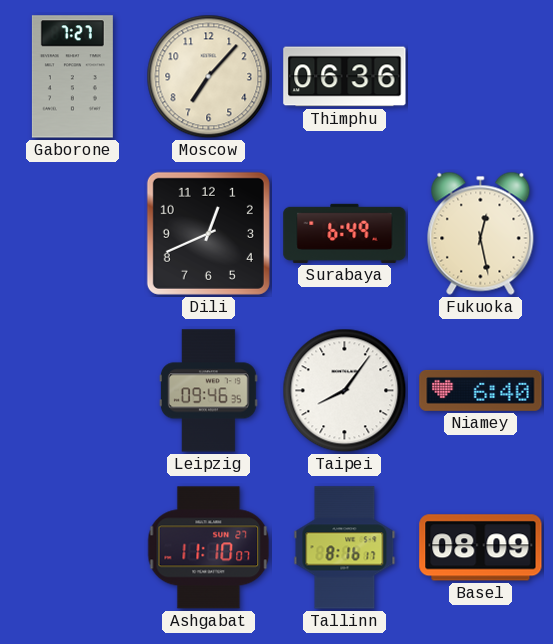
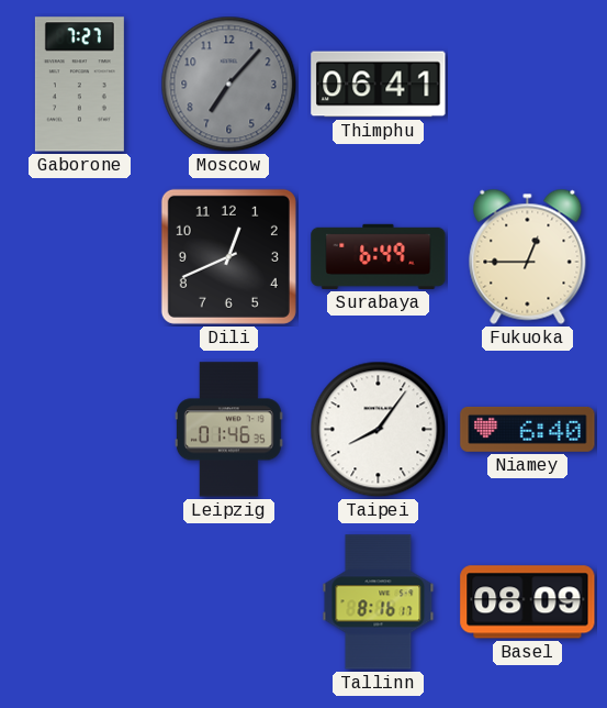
Moscow dial: cream -> grey
Thimphu: 06:36 -> 06:41
Fukuoka: 12:28 -> 12:45
Leipzig: 09:46 -> 01:46
Ashgabat: 11:10 -> none
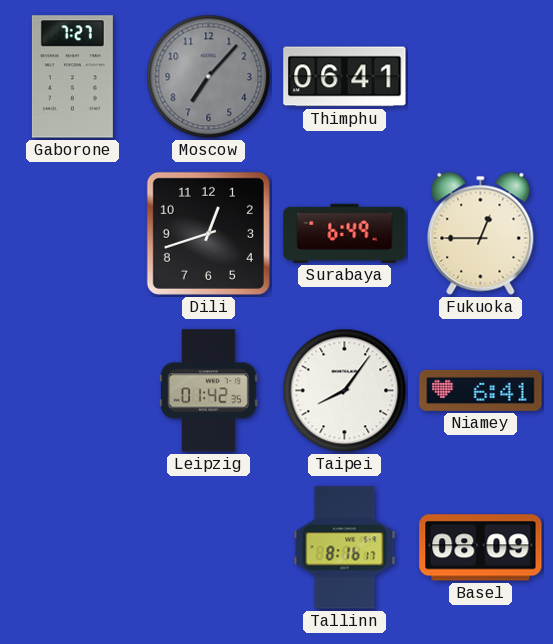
Dili: 12:41 -> 12:42
Leipzig: 01:46 -> 01:42
Niamey: 6:40 -> 6:41
